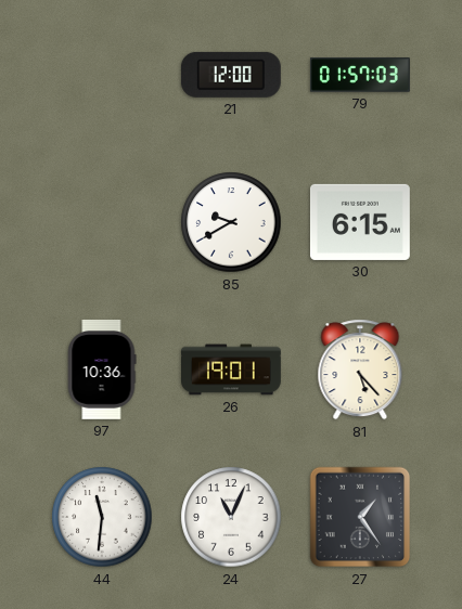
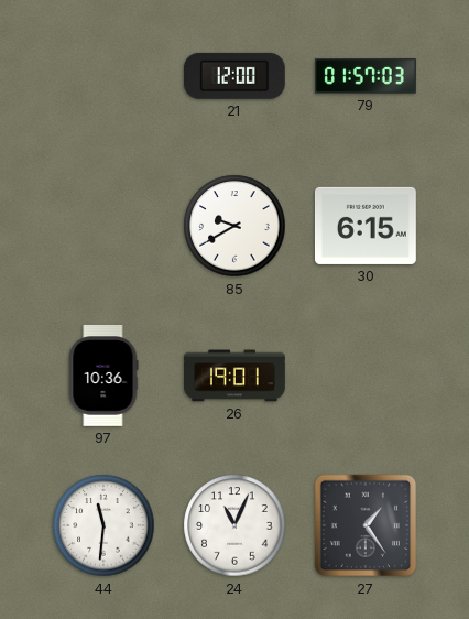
81: 5:23 -> none
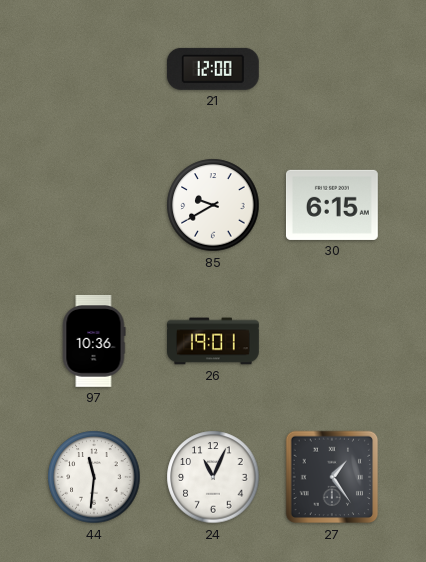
79: 01:57 -> none
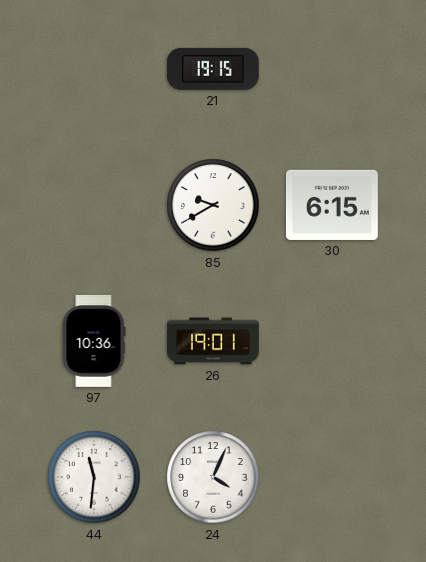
21: 12:00 -> 19:15
24: 11:04 -> 4:04
27: 1:24 -> none
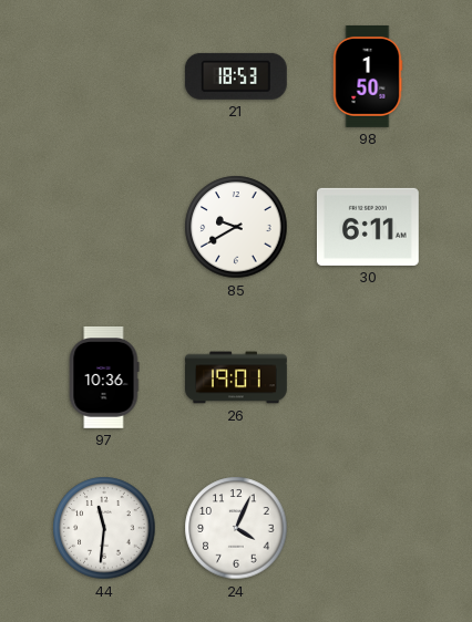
21: 19:15 -> 18:53
98: none -> 1:50
30: 6:15 -> 6:11
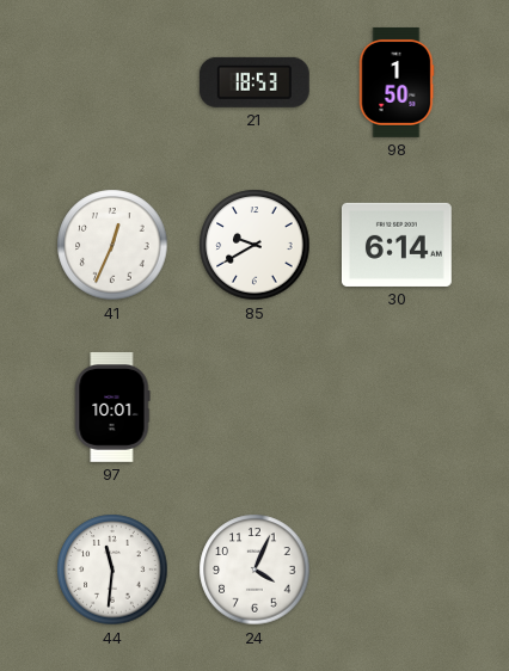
41: none -> 12:34
30: 6:11 -> 6:14
97: 10:36 -> 10:01
26: 19:01 -> none
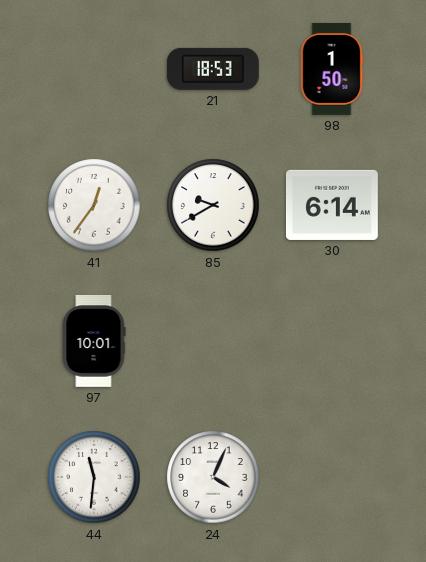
41: 12:34 -> 12:36
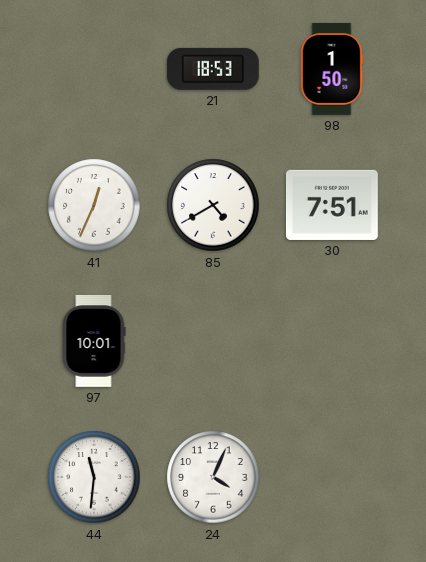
41: 12:36 -> 12:34
85: 9:40 -> 4:40
30: 6:14 -> 7:51
